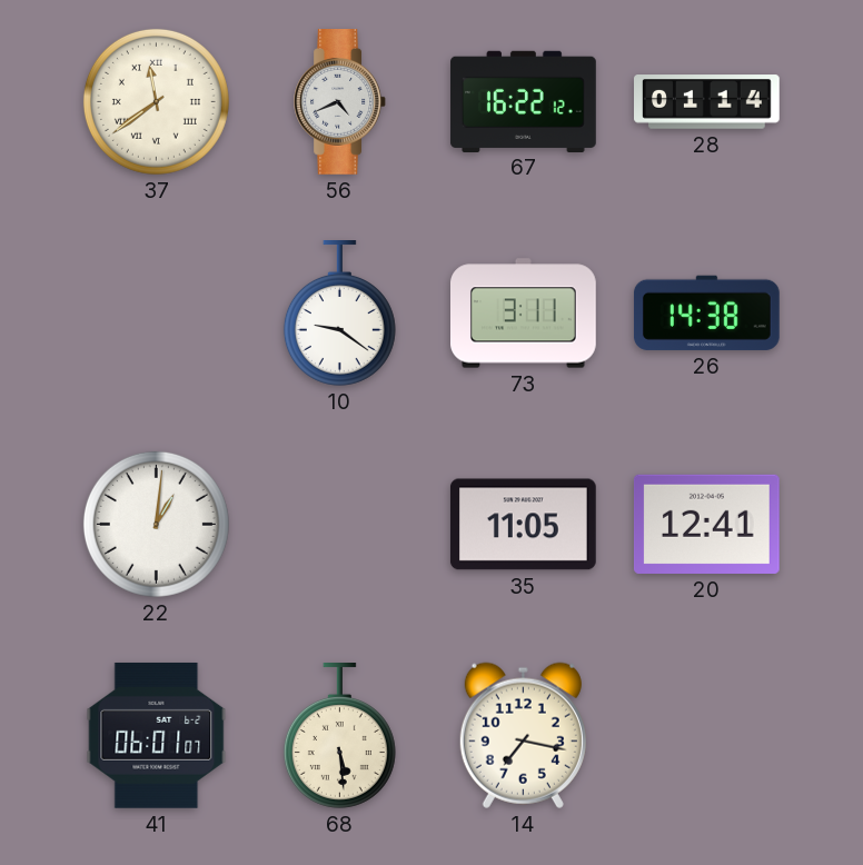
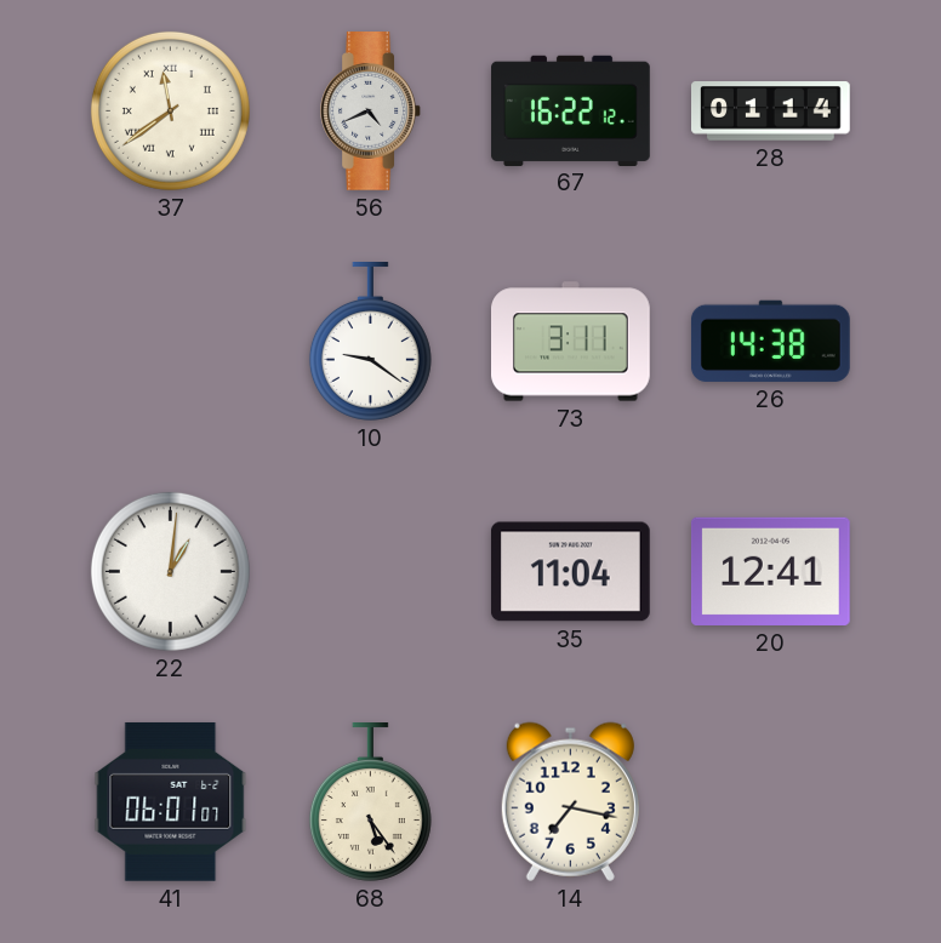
35: 11:05 -> 11:04
68: 5:29 -> 5:24
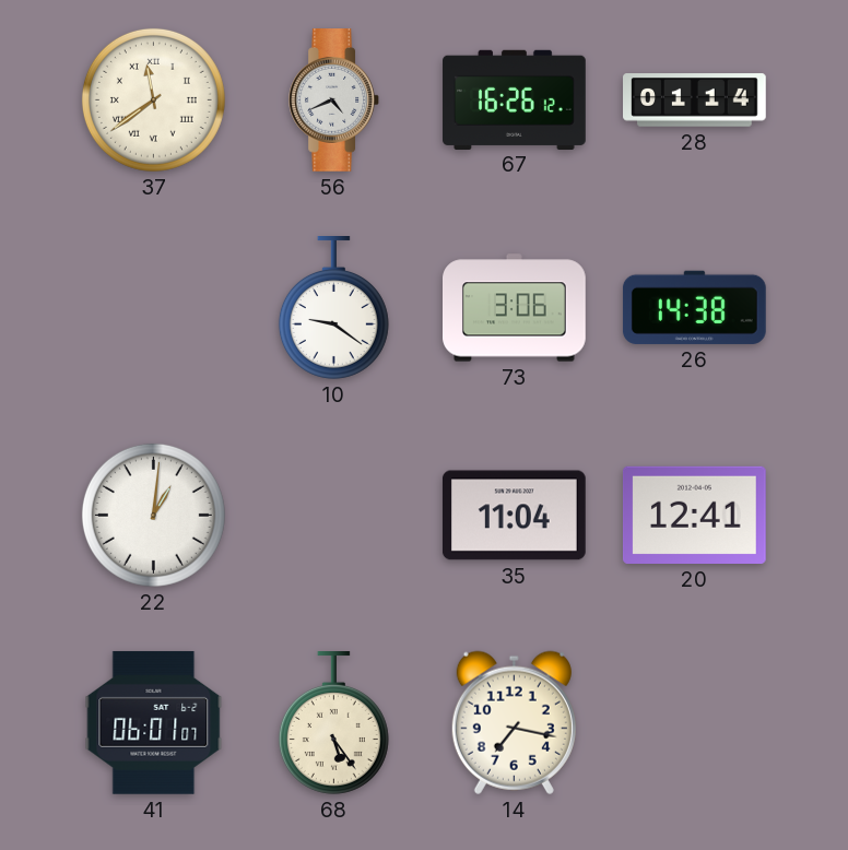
67: 16:22 -> 16:26
73: 3:11 -> 3:06
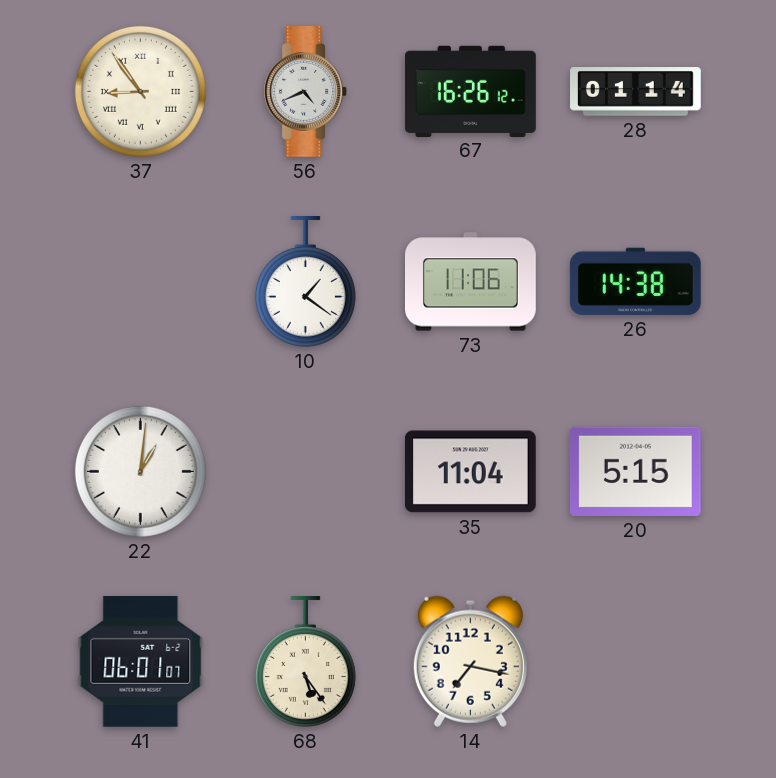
37: 11:39 -> 8:54
10: 9:21 -> 1:21
73: 3:06 -> 11:06
20: 12:41 -> 5:15
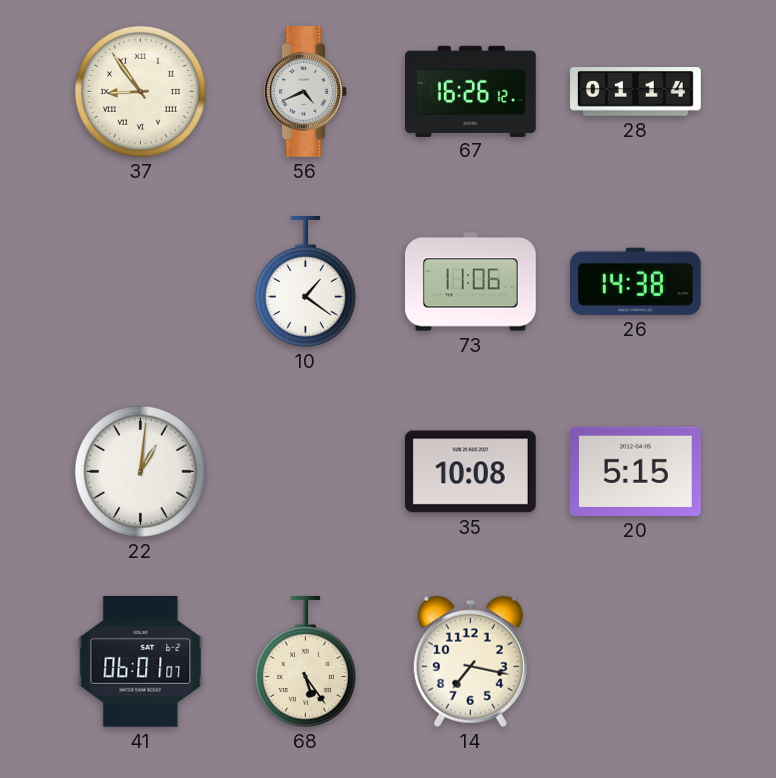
35: 11:04 -> 10:08
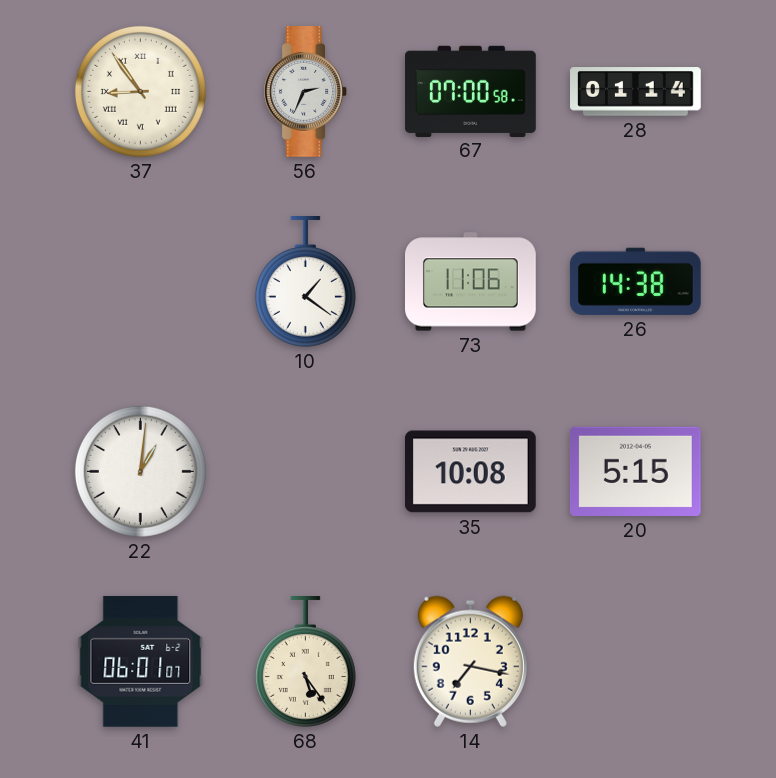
56: 4:41 -> 2:34
67: 16:26 -> 07:00
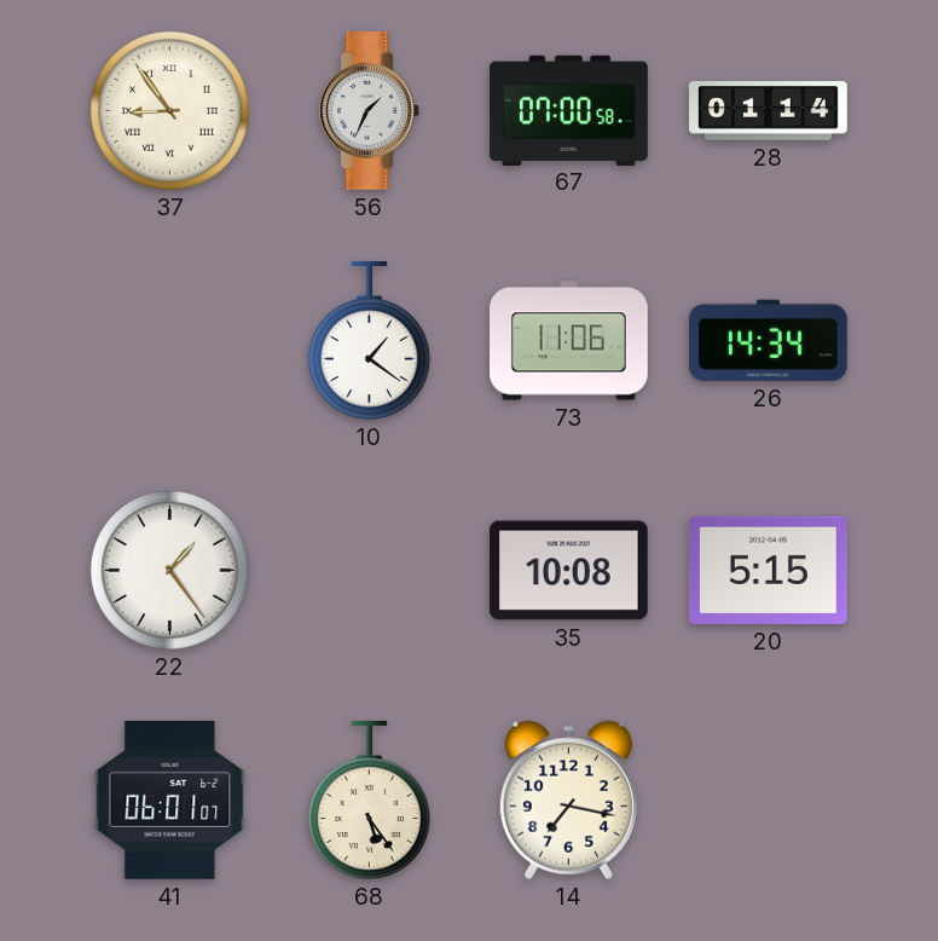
56: 2:34 -> 1:34
26: 14:38 -> 14:34
22: 1:01 -> 1:24
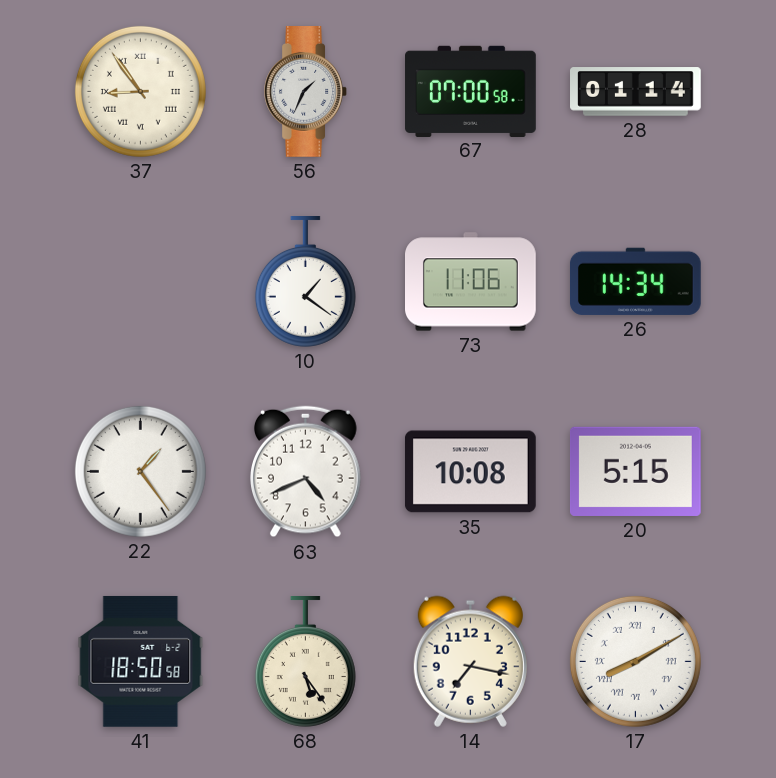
63: none -> 4:41
41: 06:01 -> 18:50
17: none -> 8:10
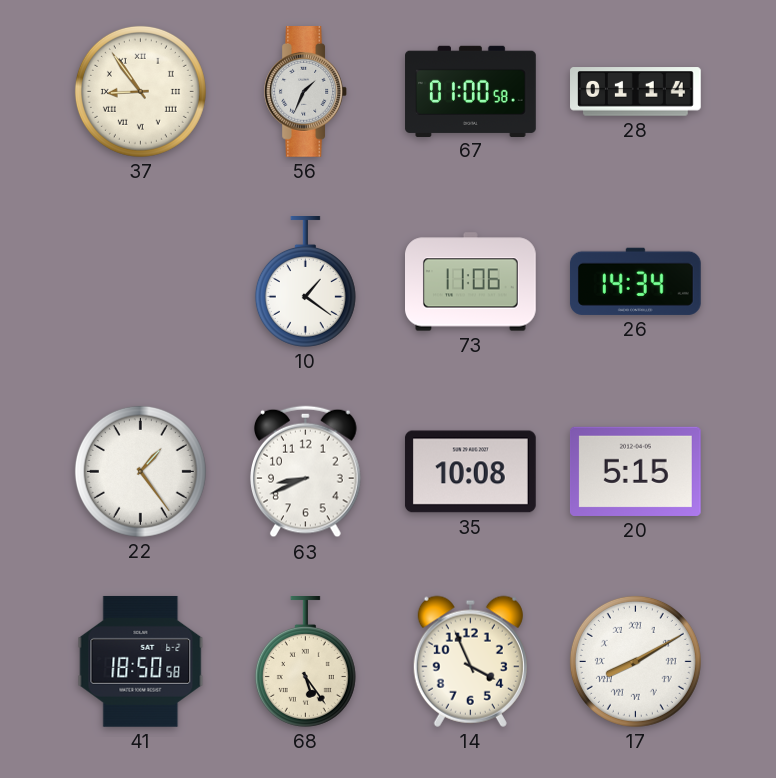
67: 07:00 -> 01:00
63: 4:41 -> 8:41
14: 7:17 -> 3:56
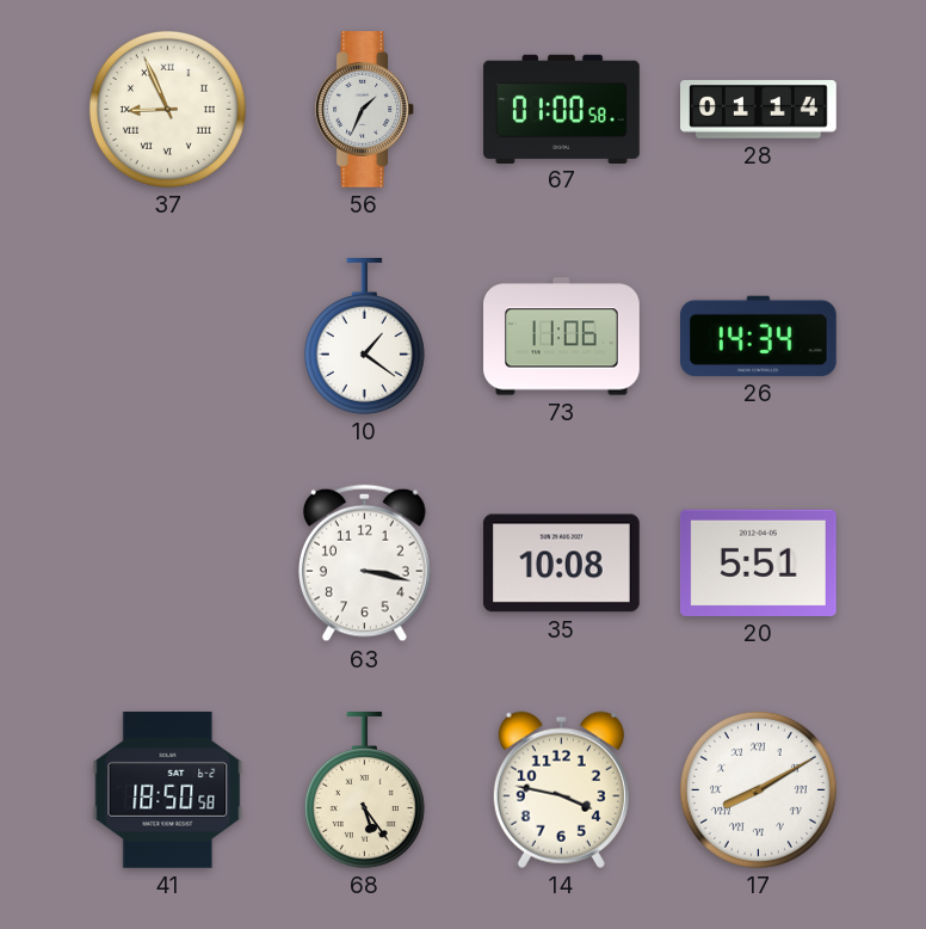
37: 8:54 -> 8:56
22: 1:24 -> none
63: 8:41 -> 3:17
20: 5:15 -> 5:51
14: 3:56 -> 3:47
